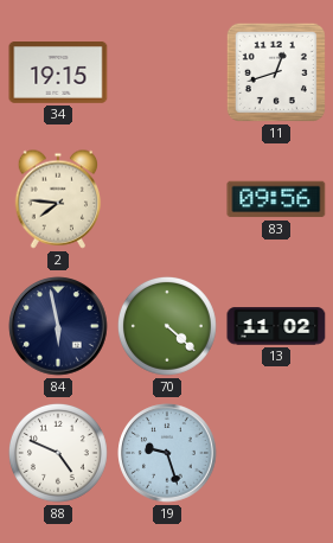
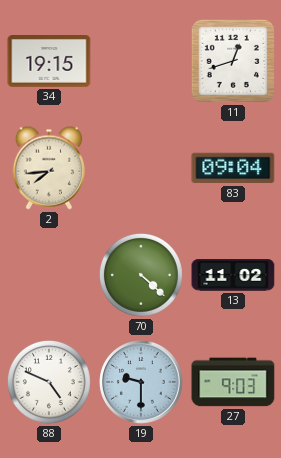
2: 7:46 -> 7:44
83: 09:56 -> 09:04
84: 5:58 -> none
19: 9:27 -> 9:30
27: none -> 9:03
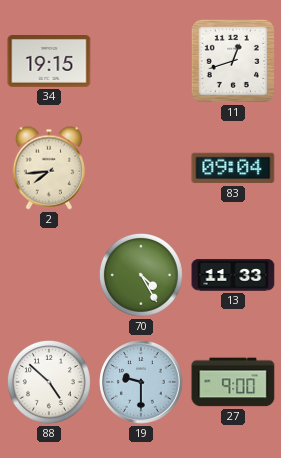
70: 4:22 -> 4:25
13: 11:02 -> 11:33
88: 4:49 -> 4:52
27: 9:03 -> 9:00
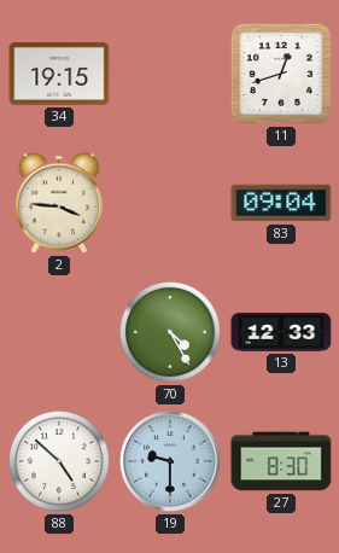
2: 7:44 -> 3:46
13: 11:33 -> 12:33
27: 9:00 -> 8:30
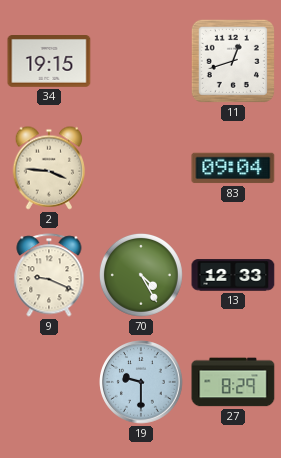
9: none -> 9:19
88: 4:52 -> none
27: 8:30 -> 8:29
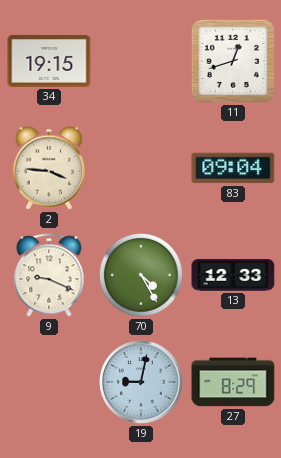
19: 9:30 -> 9:02
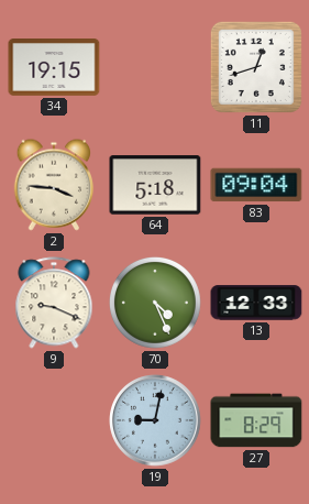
64: none -> 5:18
70: 4:25 -> 4:26
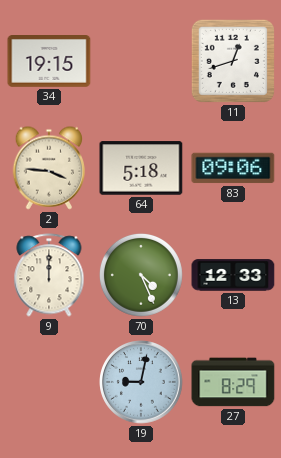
83: 09:04 -> 09:06
9: 9:19 -> 12:00
